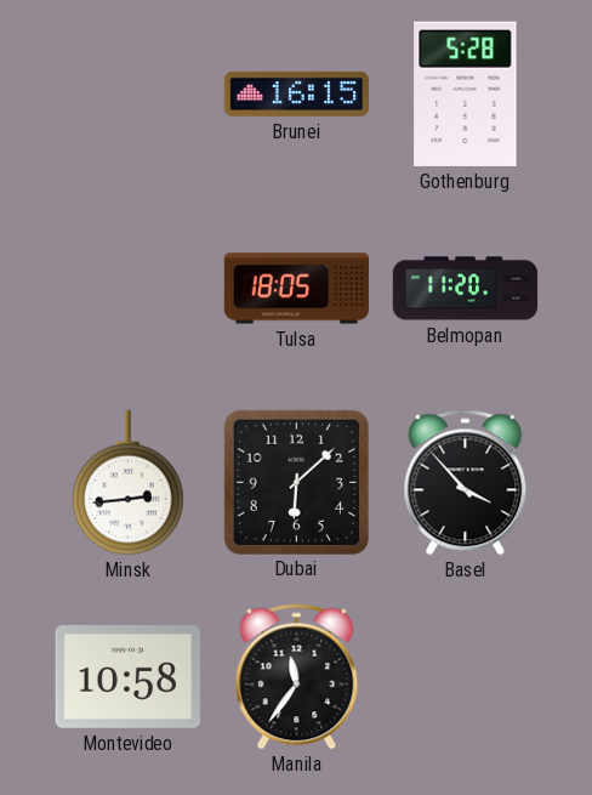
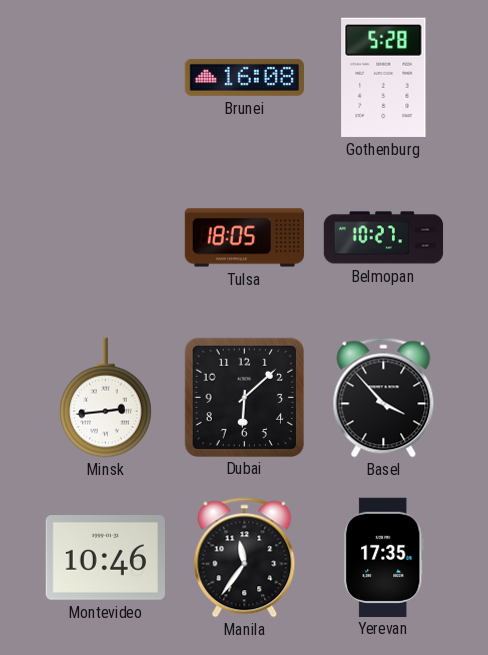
Brunei: 16:15 -> 16:08
Belmopan: 11:20 -> 10:27
Montevideo: 10:58 -> 10:46
Yerevan: none -> 17:35
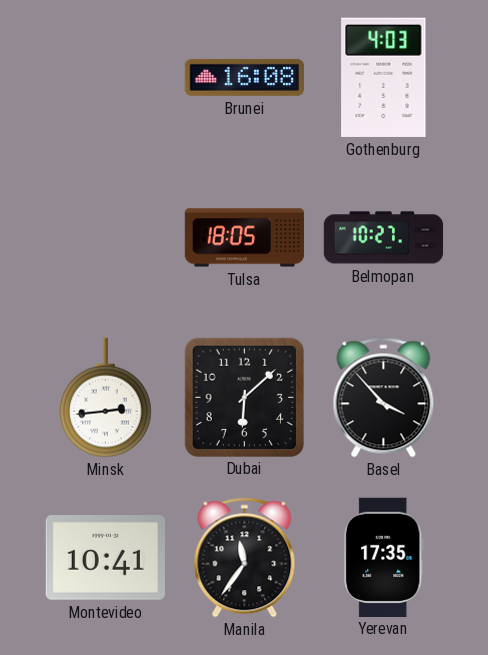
Gothenburg: 5:28 -> 4:03
Montevideo: 10:46 -> 10:41
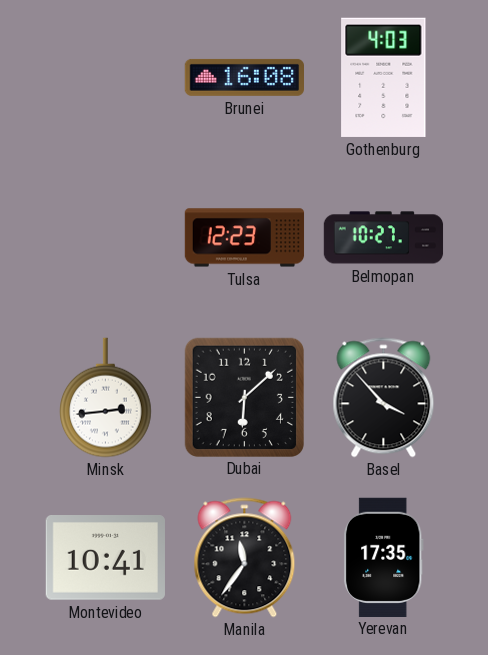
Tulsa: 18:05 -> 12:23
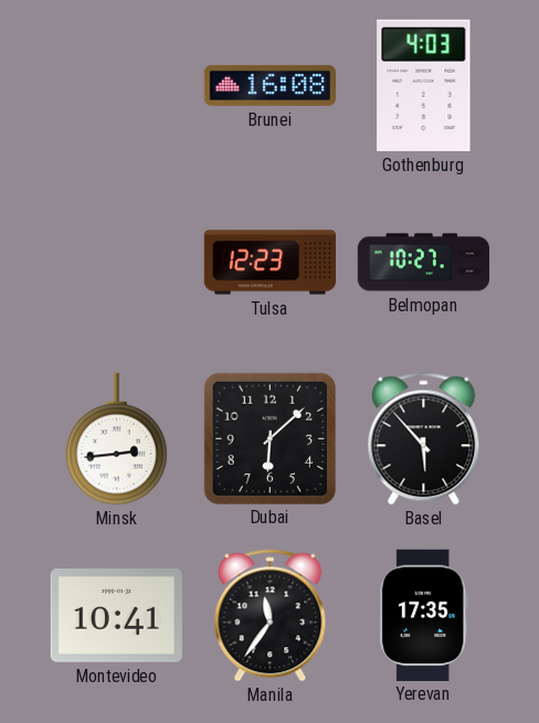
Basel: 3:53 -> 5:53
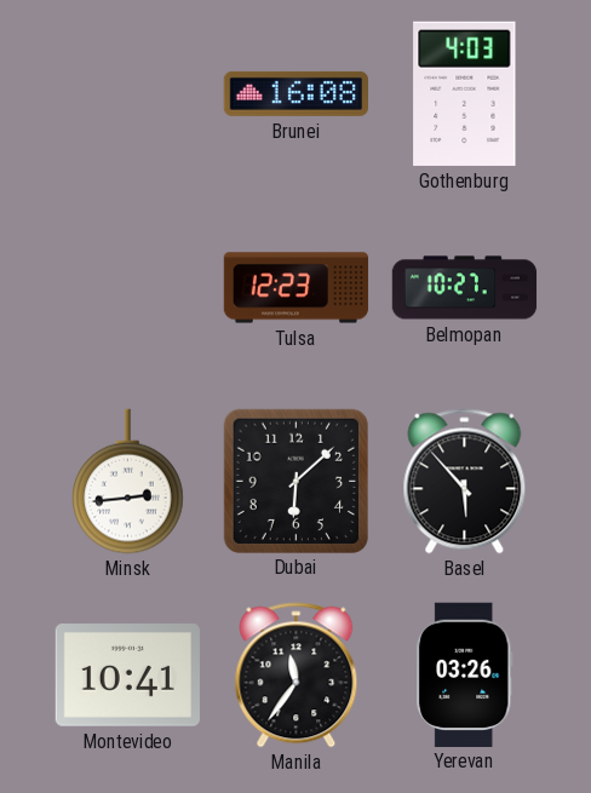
Yerevan: 17:35 -> 03:26
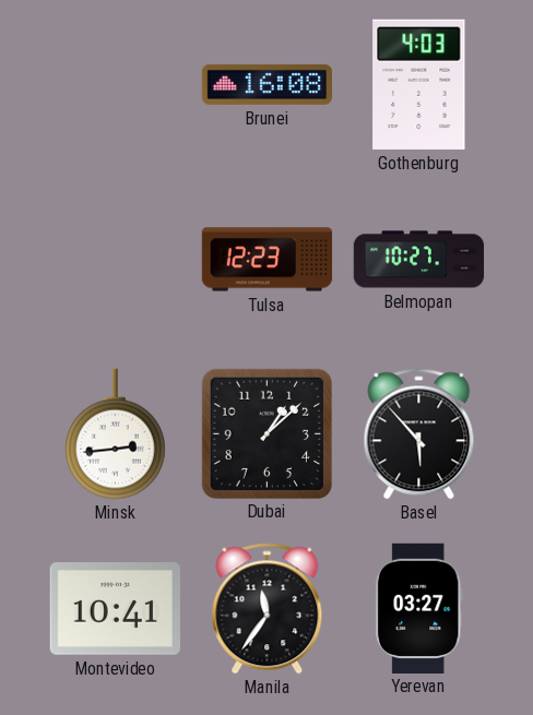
Dubai: 6:08 -> 1:08
Yerevan: 03:26 -> 03:27
